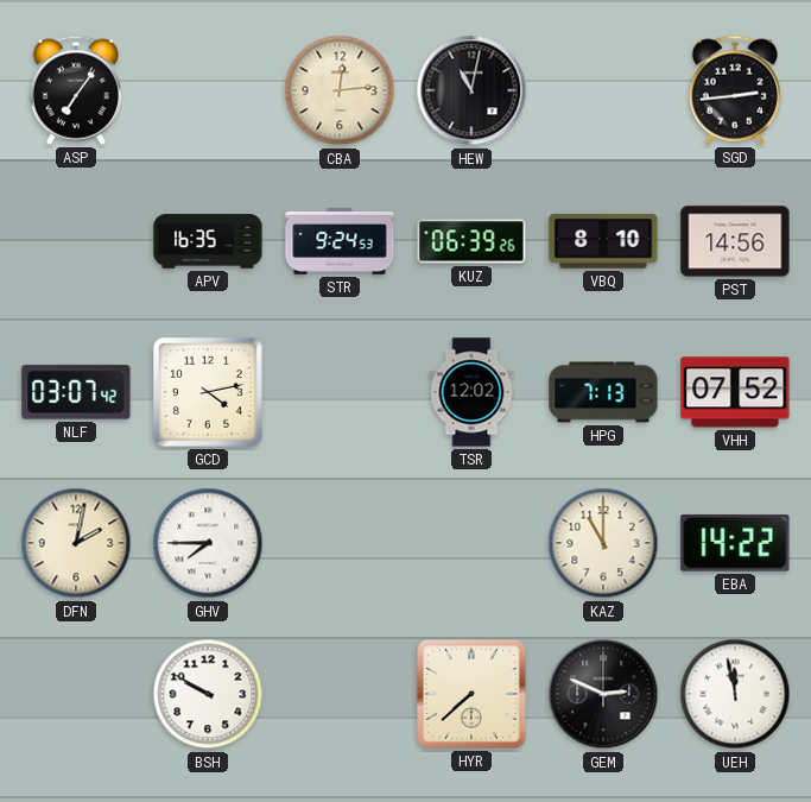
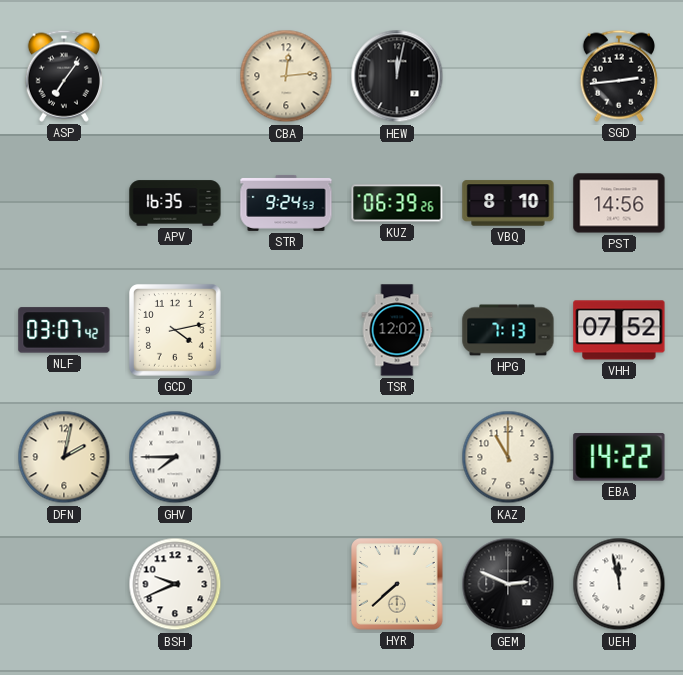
HEW: 11:02 -> 12:02
BSH: 9:50 -> 9:41
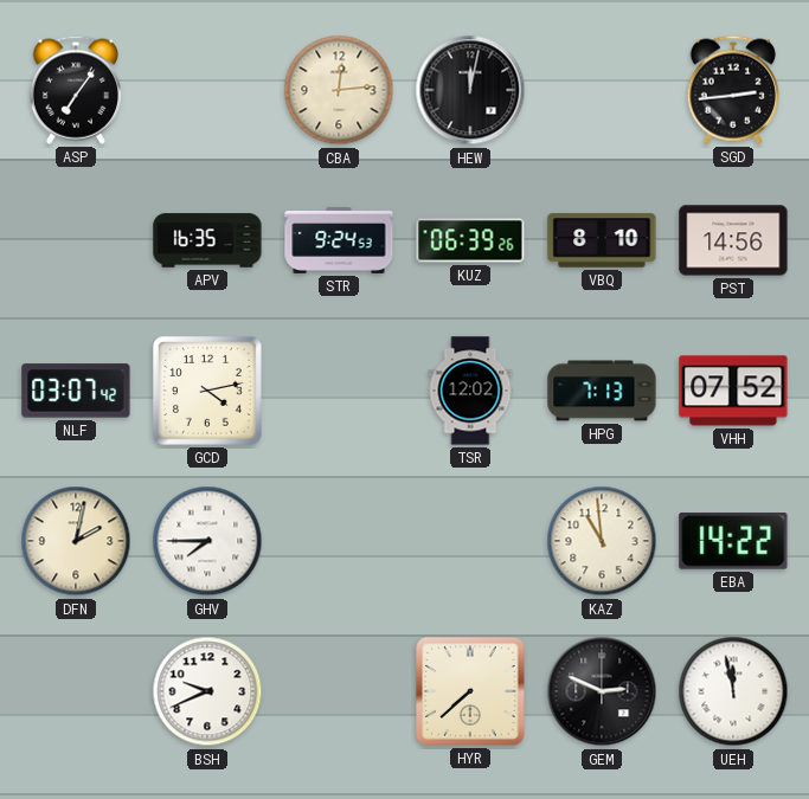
KAZ: 11:00 -> 10:59
